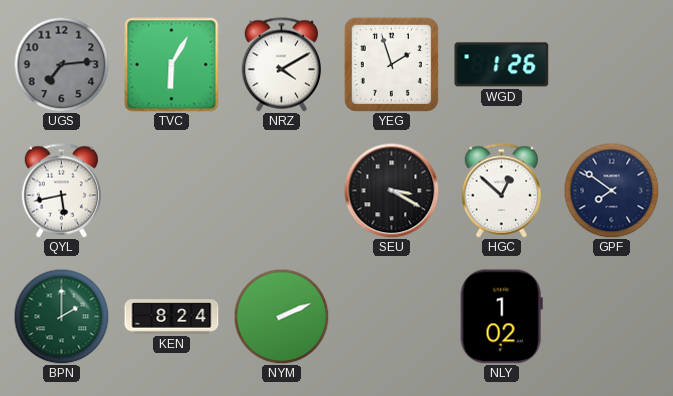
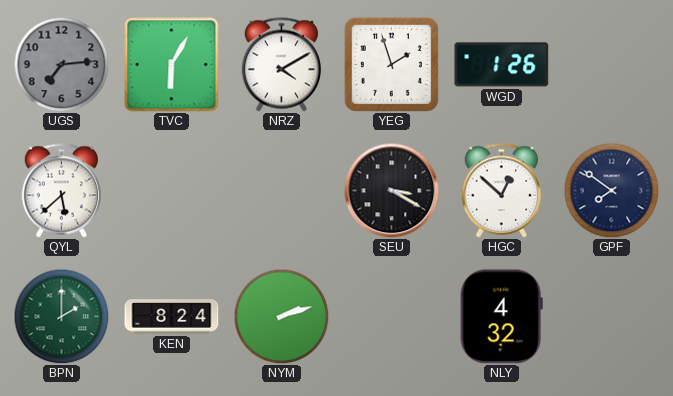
QYL: 5:43 -> 5:38
NYM: 2:11 -> 2:12
NLY: 1:02 -> 4:32
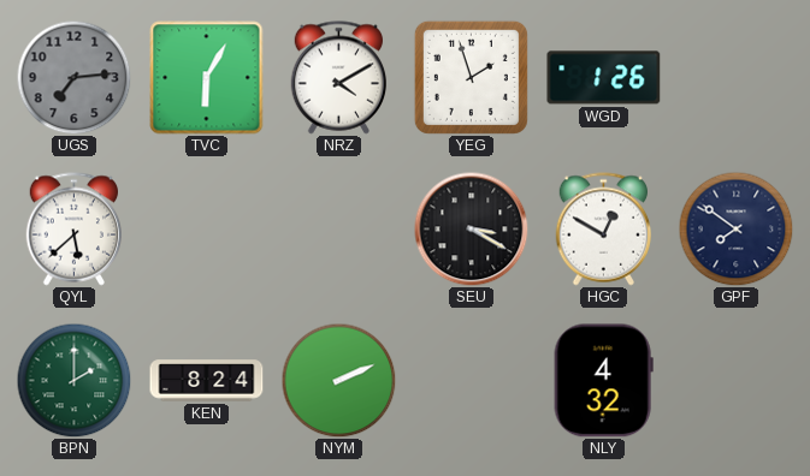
HGC: 12:52 -> 12:50
NYM: 2:12 -> 2:11
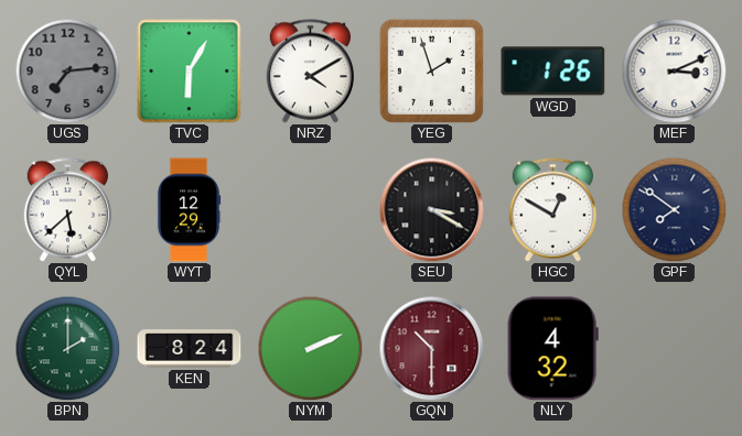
MEF: none -> 3:11
WYT: none -> 12:29
GQN: none -> 10:30
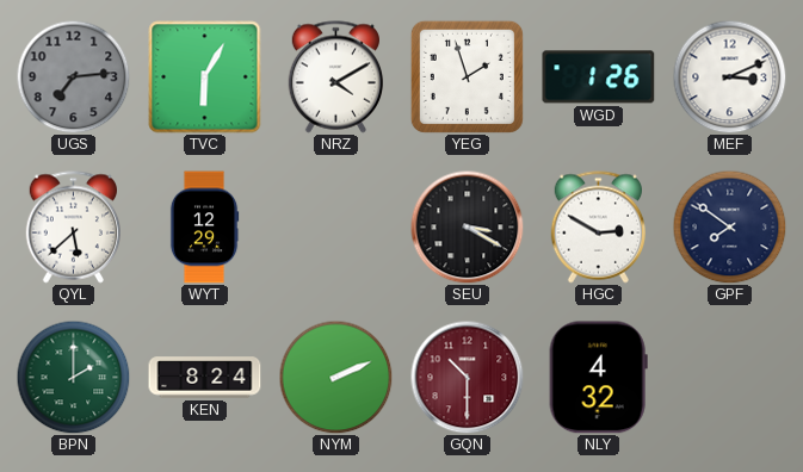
HGC: 12:50 -> 2:50
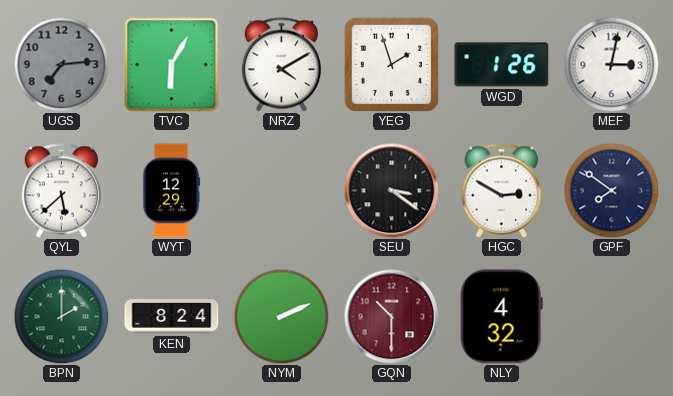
MEF: 3:11 -> 3:02
SEU: 3:20 -> 3:21
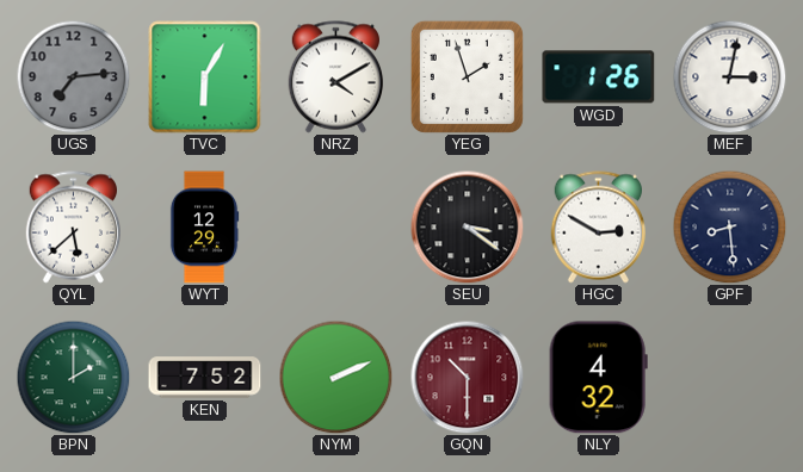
GPF: 7:51 -> 8:29
KEN: 8:24 -> 7:52
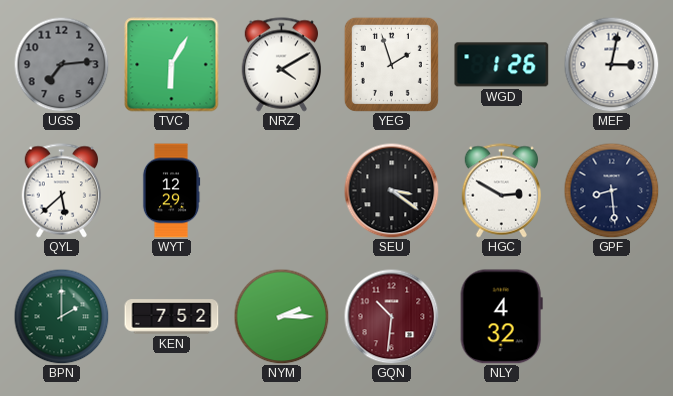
NYM: 2:11 -> 2:15
GQN: 10:30 -> 10:31
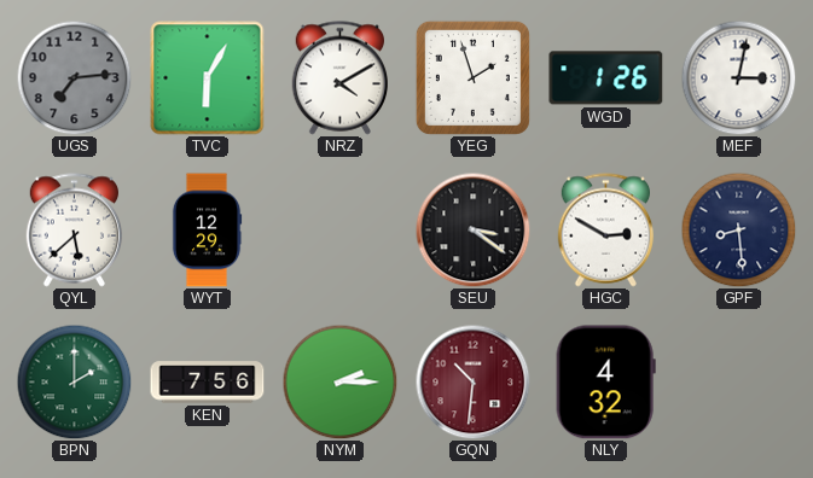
KEN: 7:52 -> 7:56
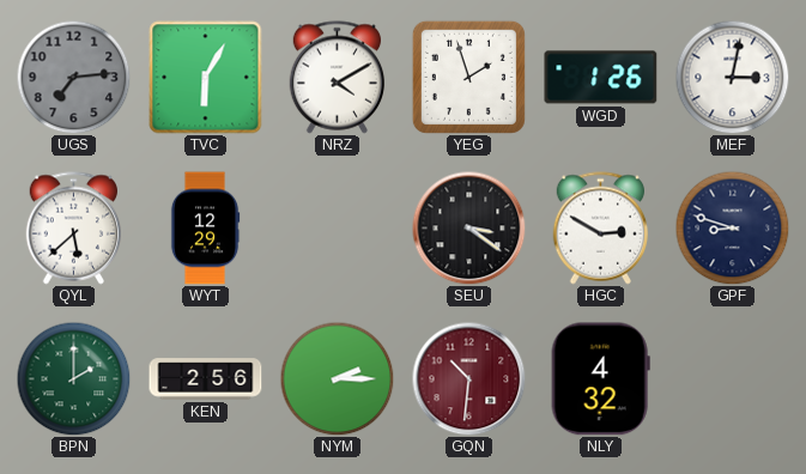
GPF: 8:29 -> 8:48
KEN: 7:56 -> 2:56
